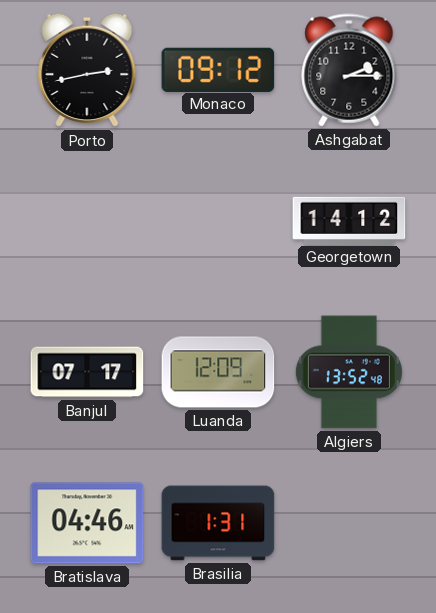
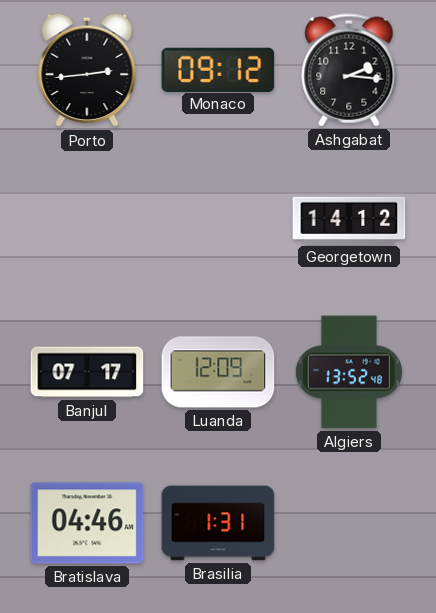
Porto: 2:43 -> 2:44
Ashgabat: 2:15 -> 2:16
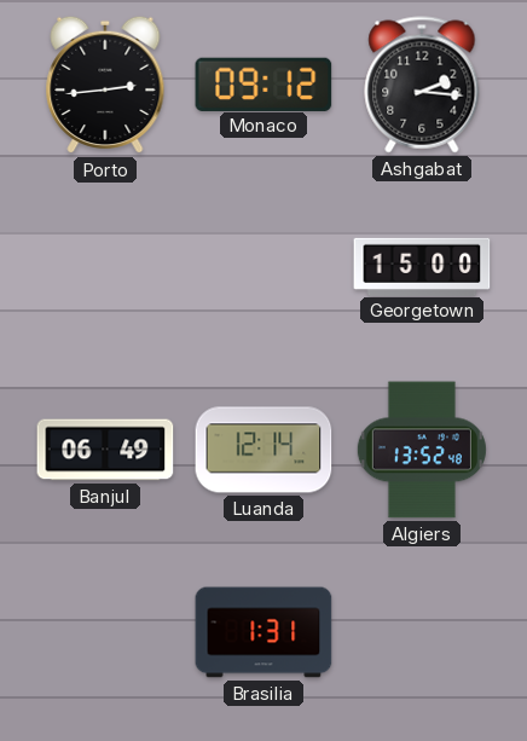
Georgetown: 14:12 -> 15:00
Banjul: 07:17 -> 06:49
Luanda: 12:09 -> 12:14
Bratislava: 04:46 -> none
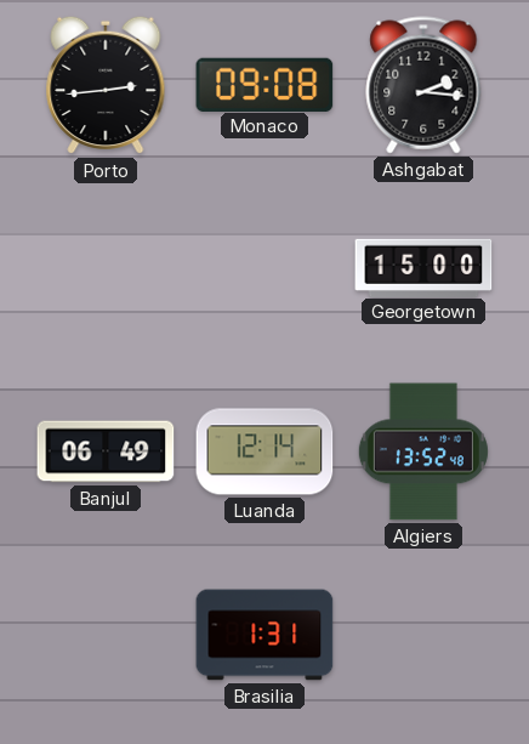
Monaco: 09:12 -> 09:08
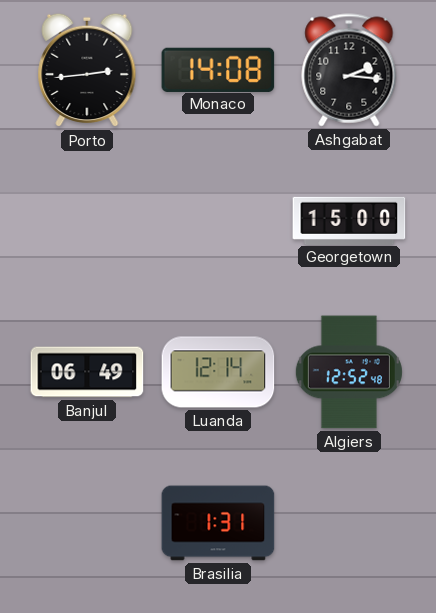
Monaco: 09:08 -> 14:08
Algiers: 13:52 -> 12:52
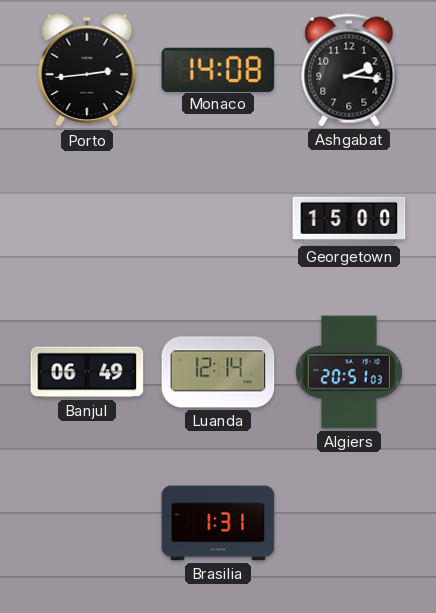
Algiers: 12:52 -> 20:51
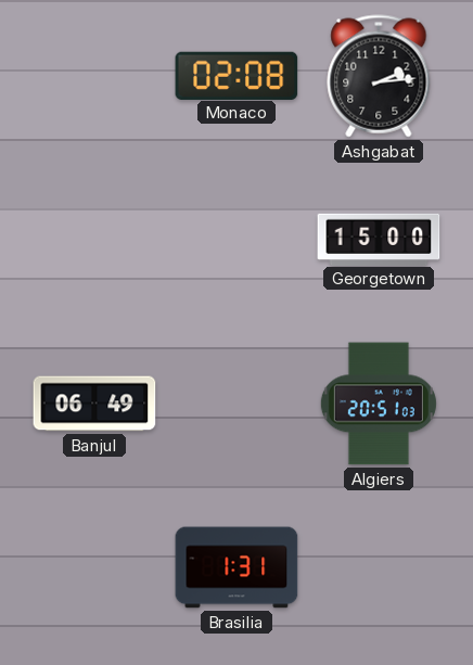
Porto: 2:44 -> none
Monaco: 14:08 -> 02:08
Ashgabat: 2:16 -> 2:14
Luanda: 12:14 -> none
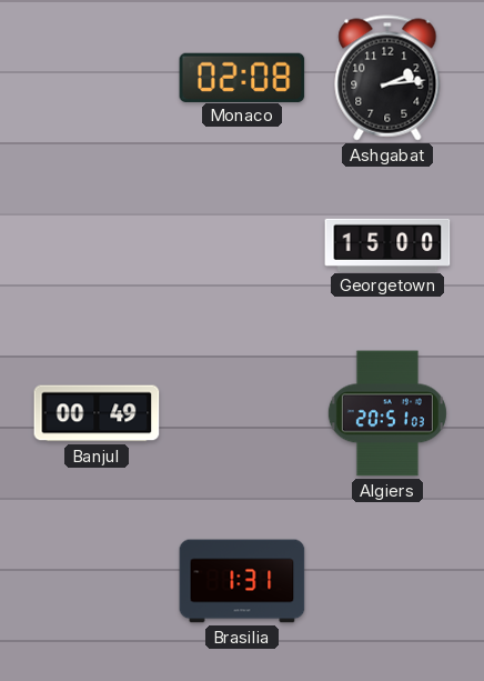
Banjul: 06:49 -> 00:49
